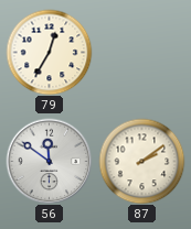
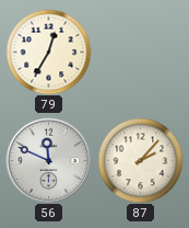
56: 11:51 -> 11:49
87: 2:09 -> 2:07
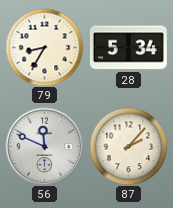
79: 12:35 -> 8:35
28: none -> 5:34
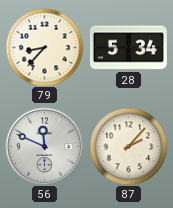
79: 8:35 -> 8:37
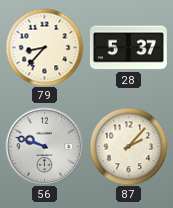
28: 5:34 -> 5:37
56: 11:49 -> 9:48
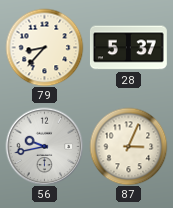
56: 9:48 -> 9:43
87: 2:07 -> 3:04
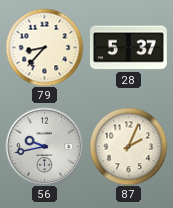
87: 3:04 -> 2:04
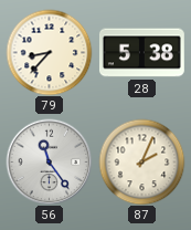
28: 5:37 -> 5:38
56: 9:43 -> 11:24
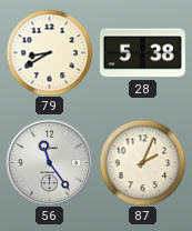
79: 8:37 -> 8:40
